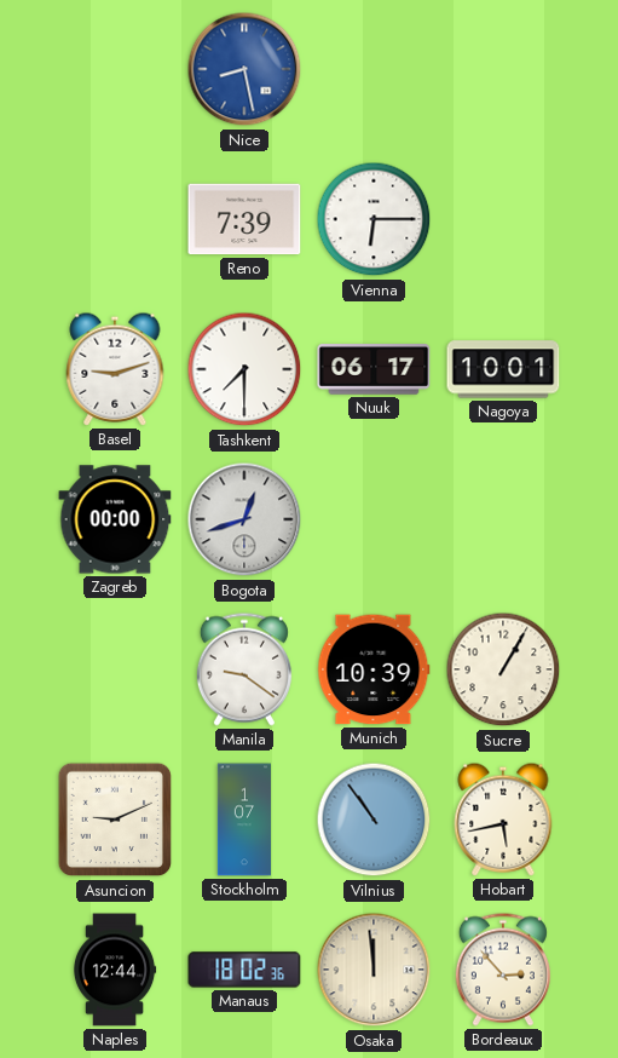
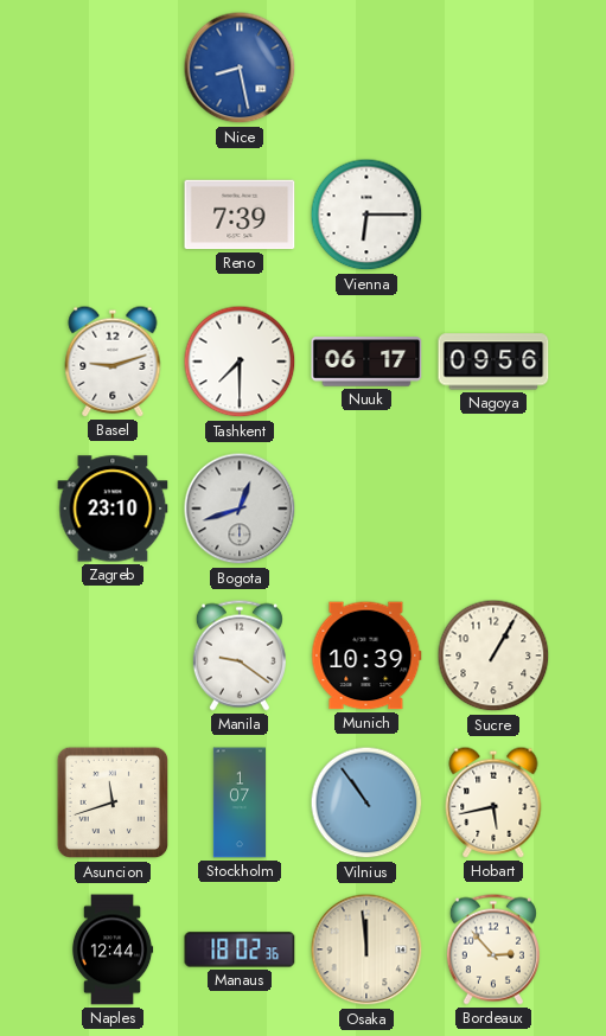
Nagoya: 10:01 -> 09:56
Zagreb: 00:00 -> 23:10
Asuncion: 9:11 -> 11:42
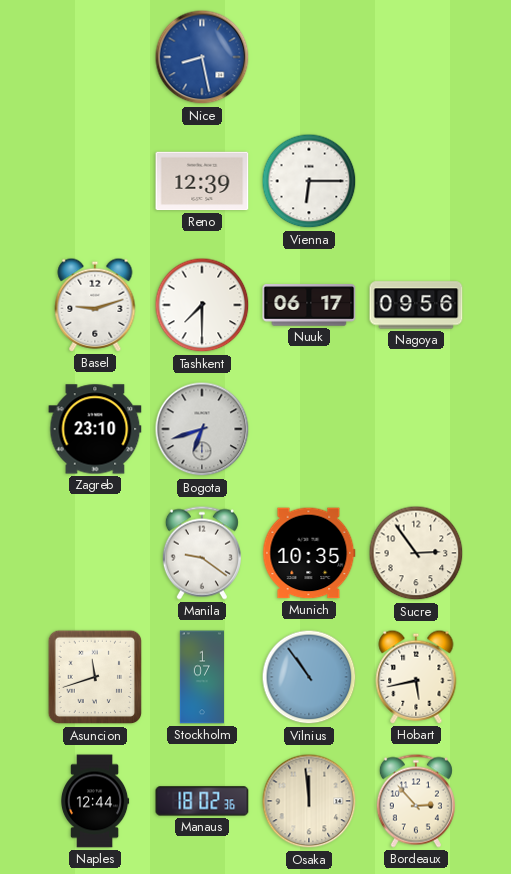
Reno: 7:39 -> 12:39
Bogota: 12:42 -> 6:42
Munich: 10:39 -> 10:35
Sucre: 1:05 -> 2:54
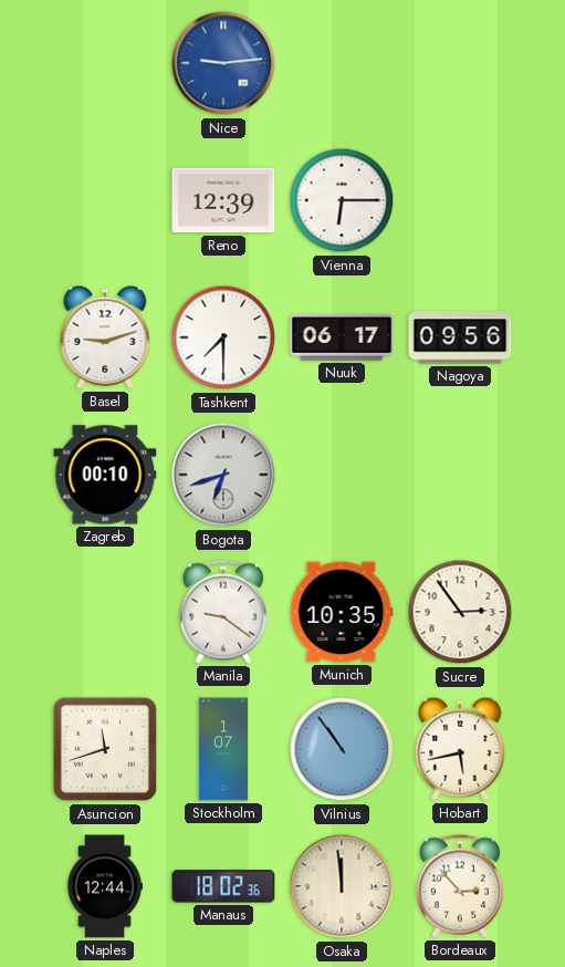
Nice: 8:28 -> 9:14
Zagreb: 23:10 -> 00:10
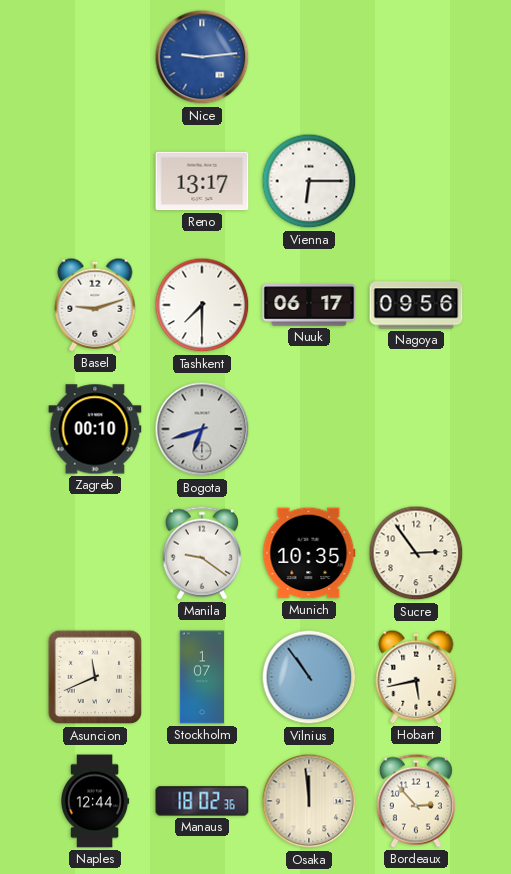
Reno: 12:39 -> 13:17
Asuncion: 11:42 -> 11:41
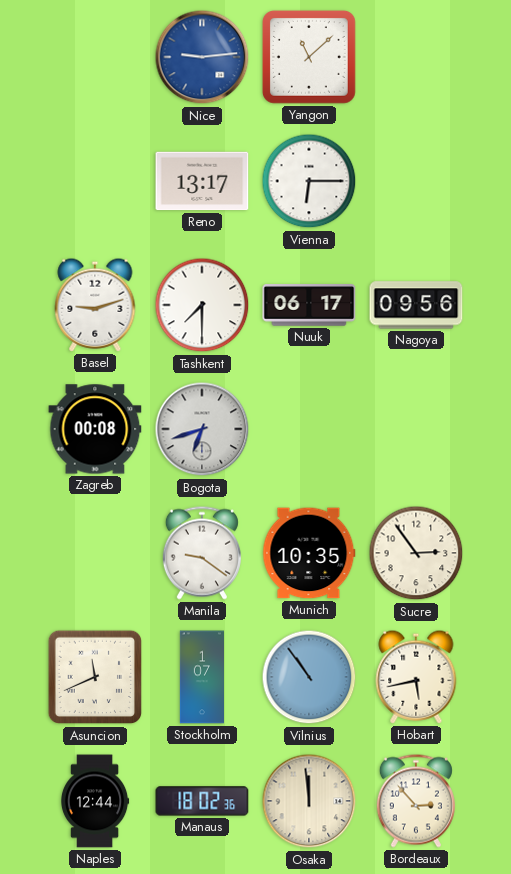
Yangon: none -> 11:08
Zagreb: 00:10 -> 00:08
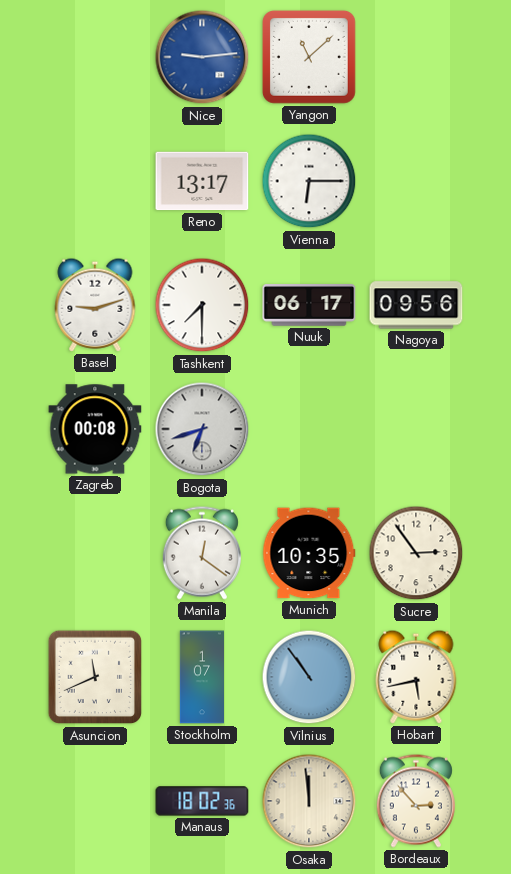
Manila: 9:21 -> 12:21
Naples: 12:44 -> none
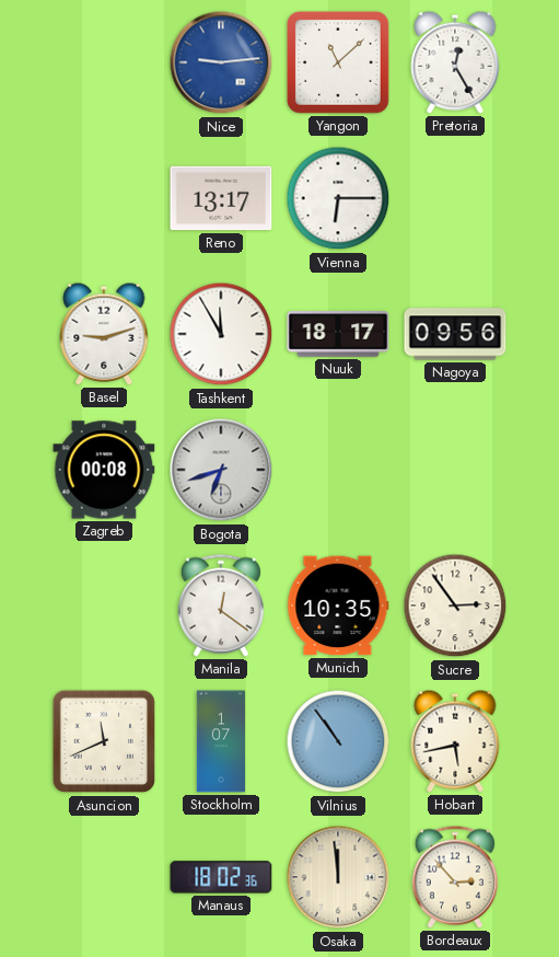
Pretoria: none -> 12:25
Tashkent: 7:30 -> 11:55
Nuuk: 06:17 -> 18:17
